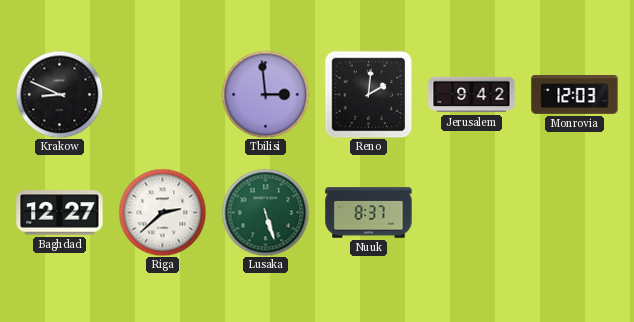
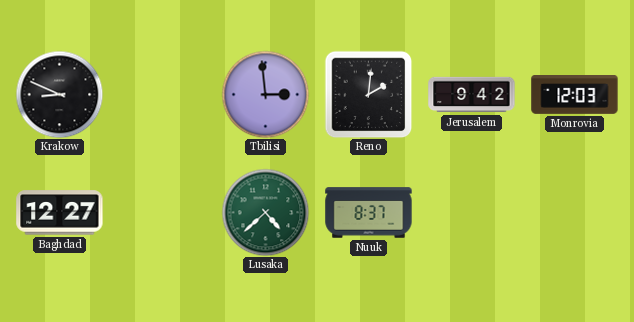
Riga: 2:38 -> none
Lusaka: 5:27 -> 4:38
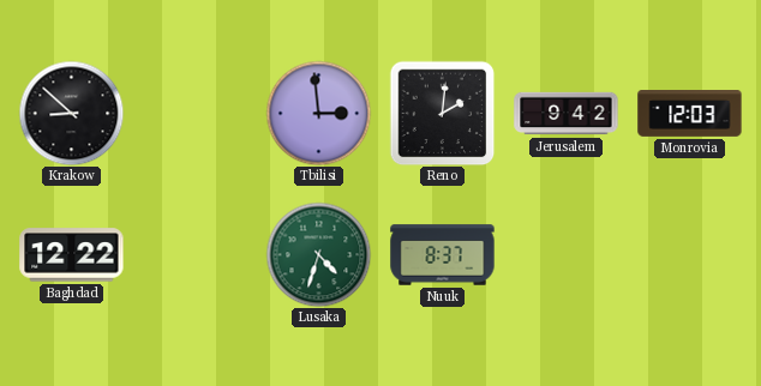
Krakow: 8:49 -> 8:52
Baghdad: 12:27 -> 12:22
Lusaka: 4:38 -> 4:33
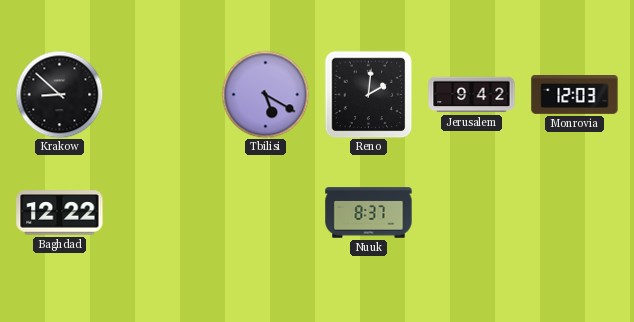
Tbilisi: 2:59 -> 5:20
Lusaka: 4:33 -> none
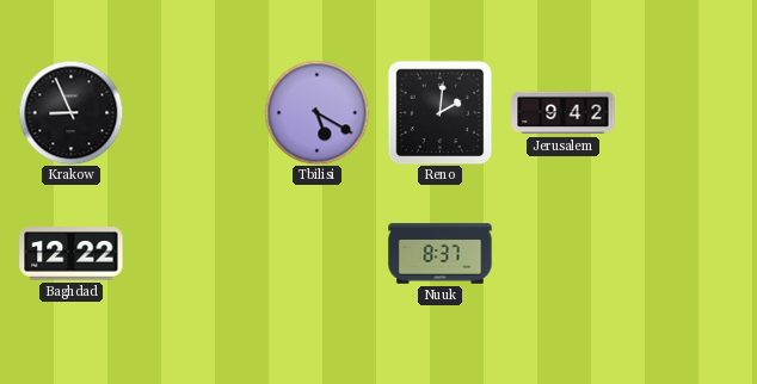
Krakow: 8:52 -> 8:56
Monrovia: 12:03 -> none
